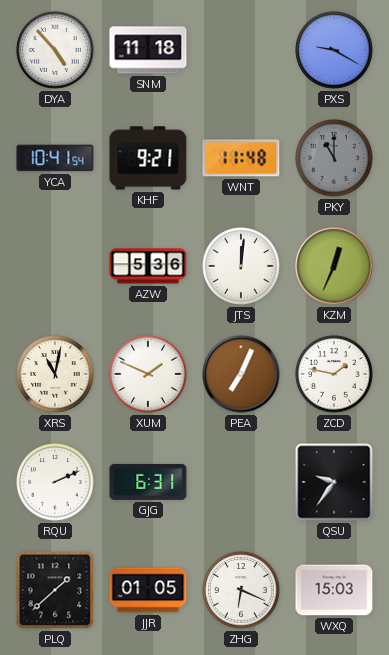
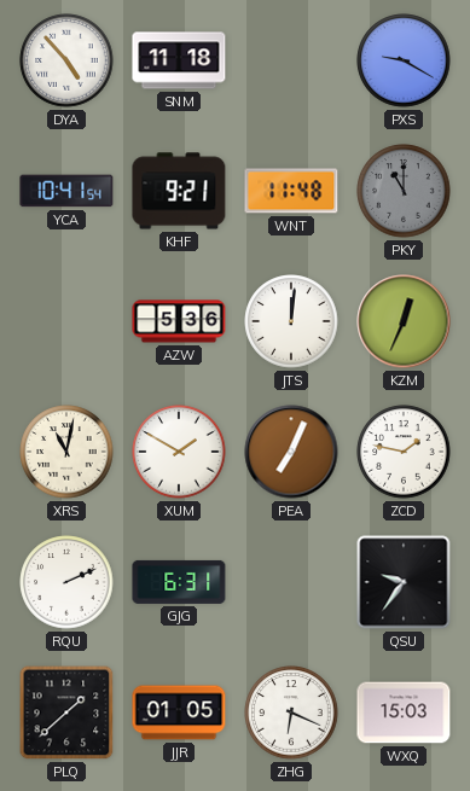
XUM: 1:49 -> 1:50
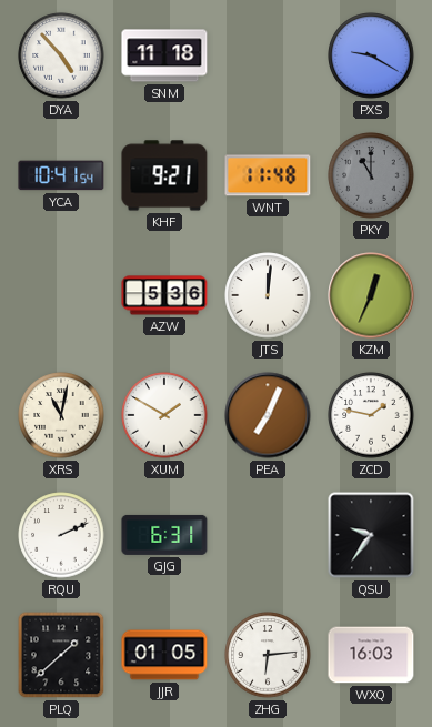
ZHG: 6:19 -> 6:14
WXQ: 15:03 -> 16:03
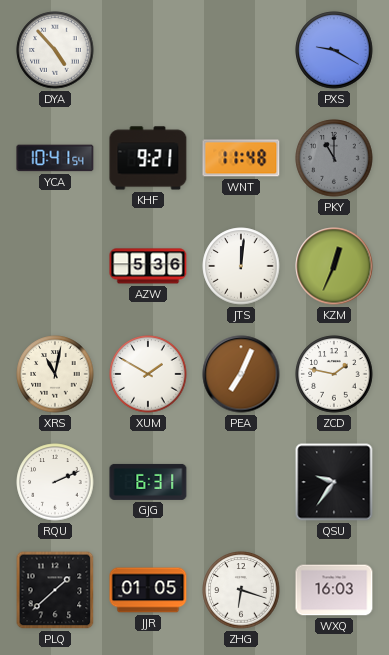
SNM: 11:18 -> none
ZHG: 6:14 -> 6:18
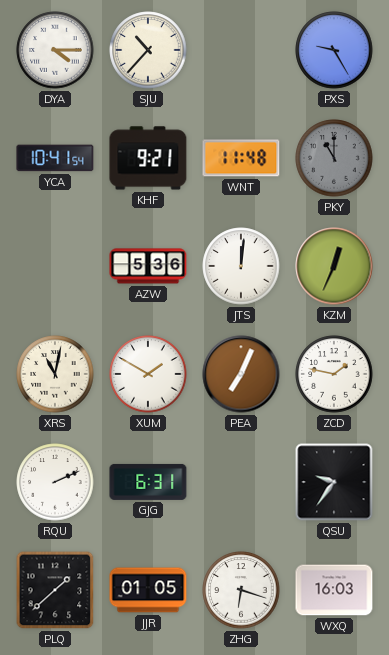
DYA: 4:53 -> 4:15
SJU: none -> 10:37
PXS: 9:20 -> 9:25
